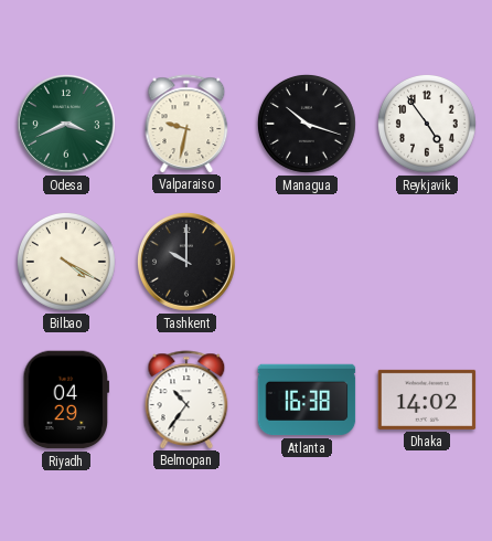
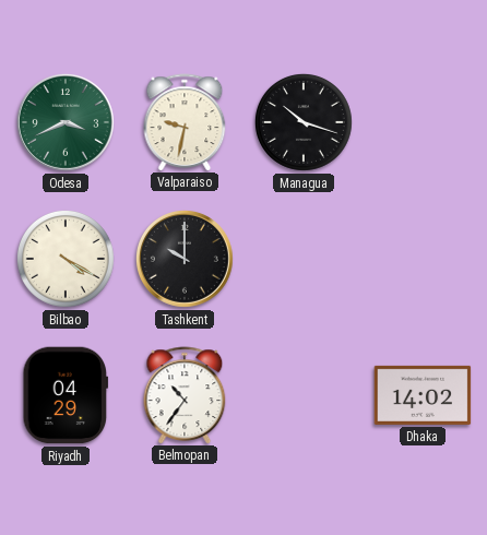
Reykjavik: 4:54 -> none
Atlanta: 16:38 -> none
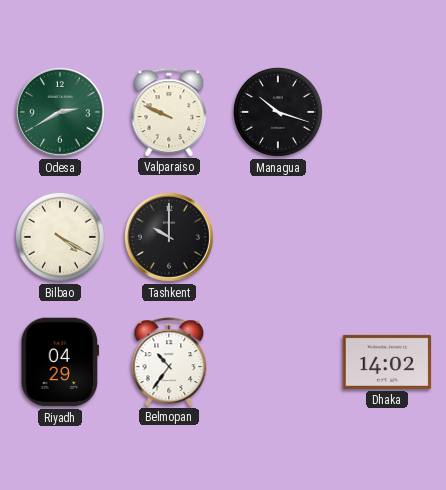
Odesa: 3:41 -> 2:40
Valparaiso: 9:32 -> 9:49
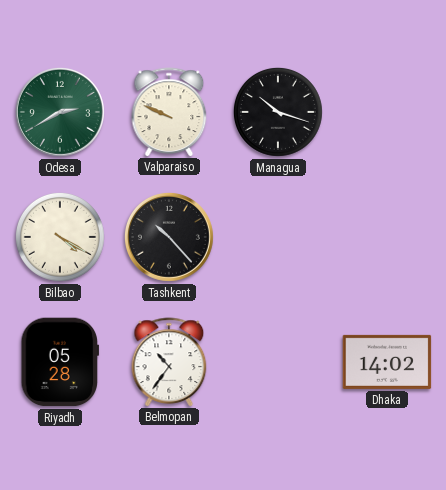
Tashkent: 10:00 -> 10:23
Riyadh: 04:29 -> 05:28
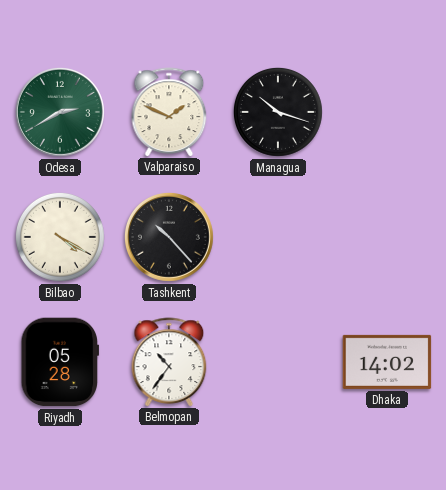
Valparaiso: 9:49 -> 1:49
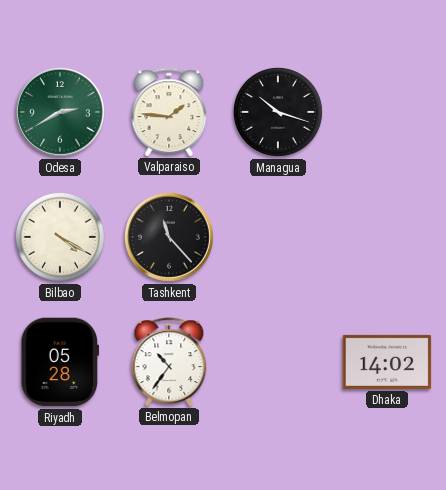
Valparaiso: 1:49 -> 1:46
Tashkent: 10:23 -> 11:23
